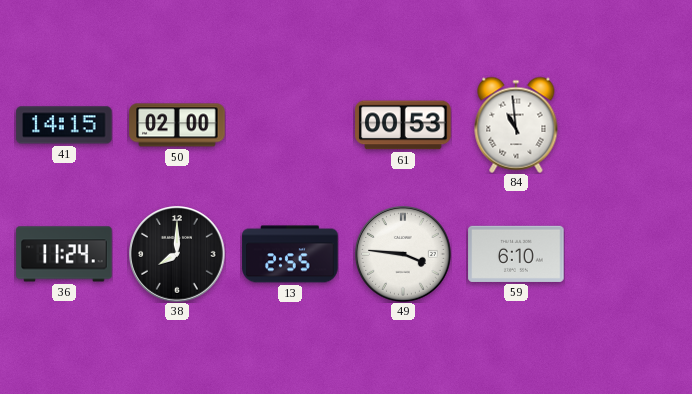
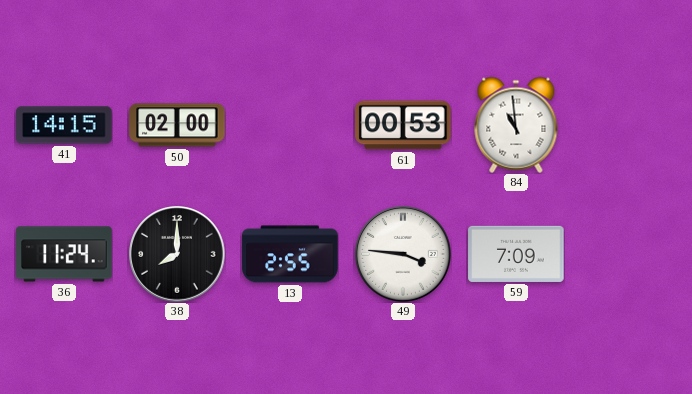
59: 6:10 -> 7:09
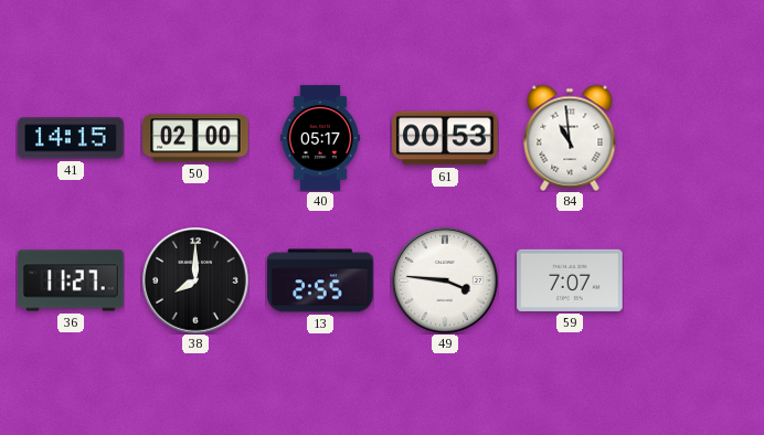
40: none -> 05:17
36: 11:24 -> 11:27
59: 7:09 -> 7:07
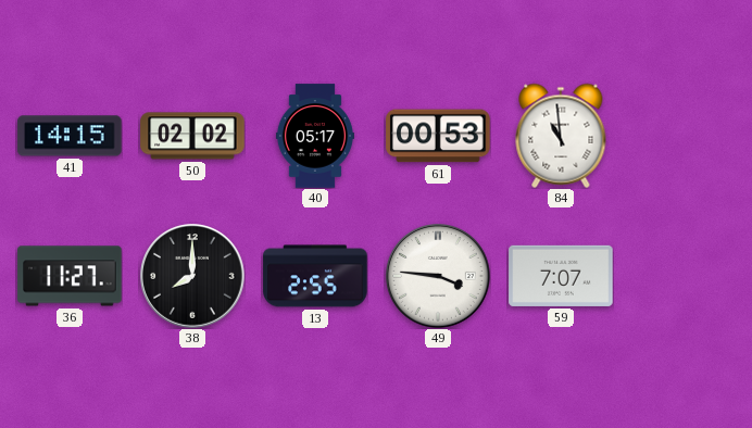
50: 02:00 -> 02:02
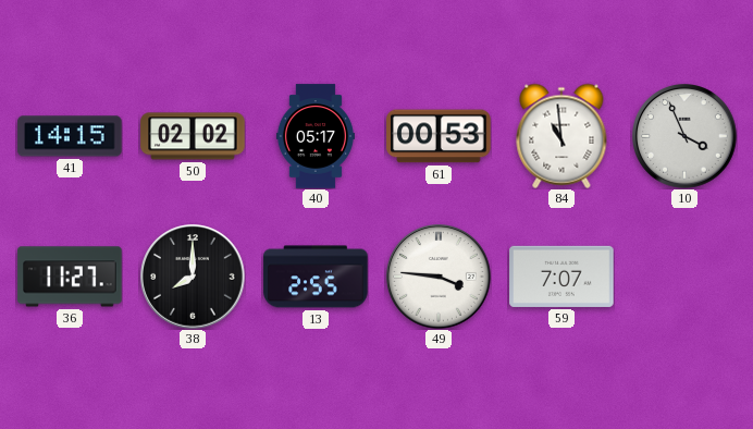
10: none -> 3:56
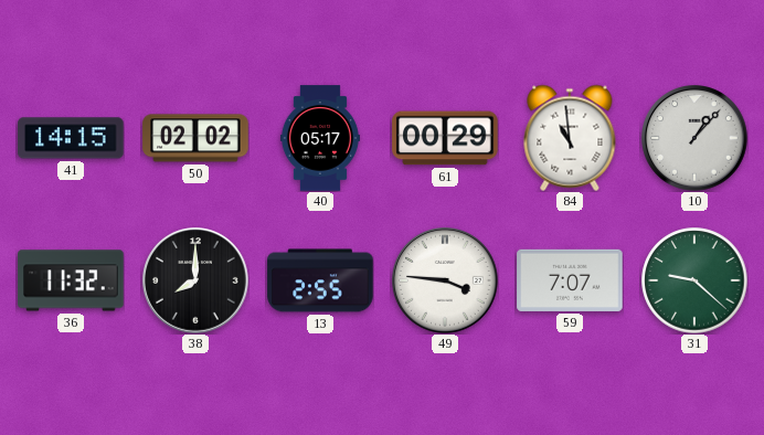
61: 00:53 -> 00:29
10: 3:56 -> 1:07
36: 11:27 -> 11:32
31: none -> 9:22
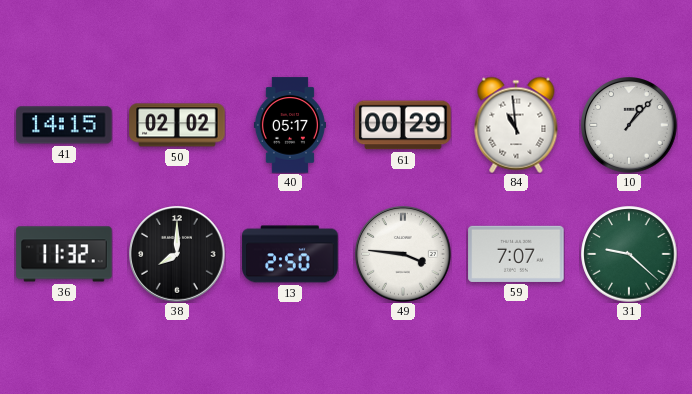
13: 2:55 -> 2:50
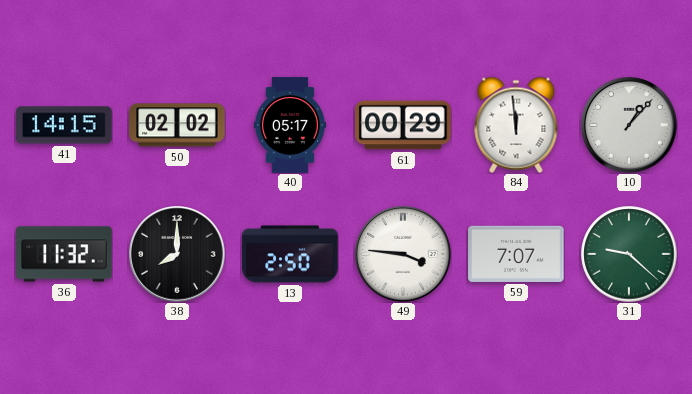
84: 10:59 -> 11:59
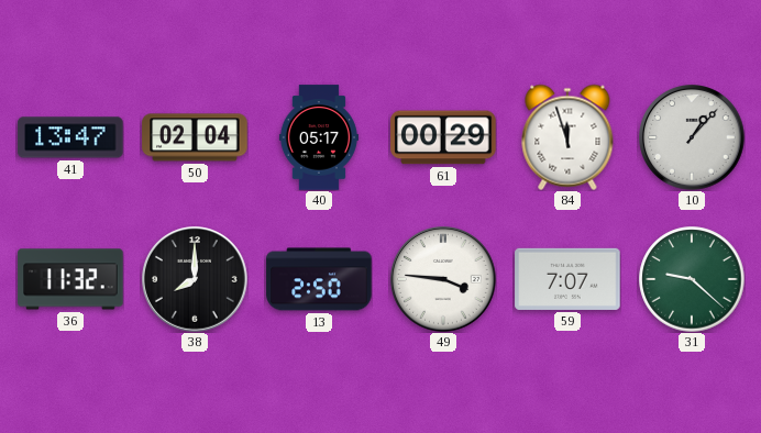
41: 14:15 -> 13:47
50: 02:02 -> 02:04
84: 11:59 -> 11:57
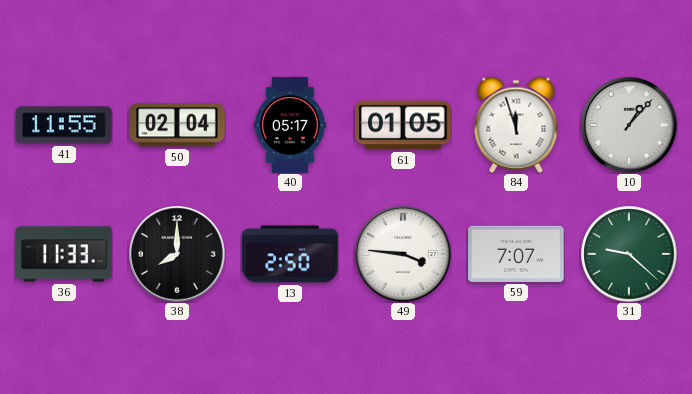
41: 13:47 -> 11:55
61: 00:29 -> 01:05
36: 11:32 -> 11:33
